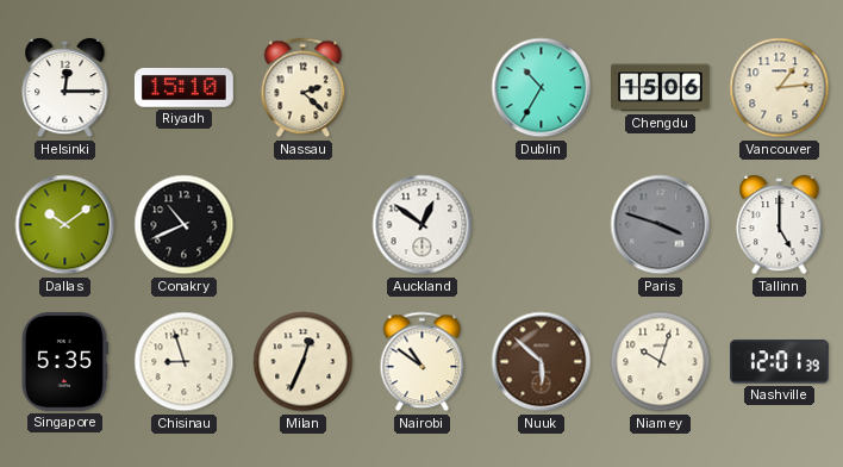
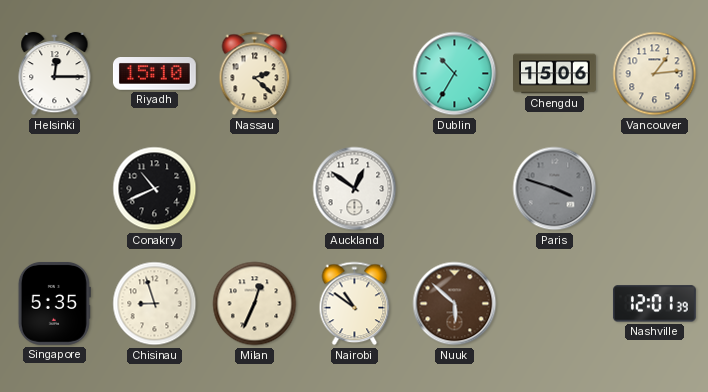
Dallas: 10:09 -> none
Tallinn: 5:00 -> none
Niamey: 10:03 -> none
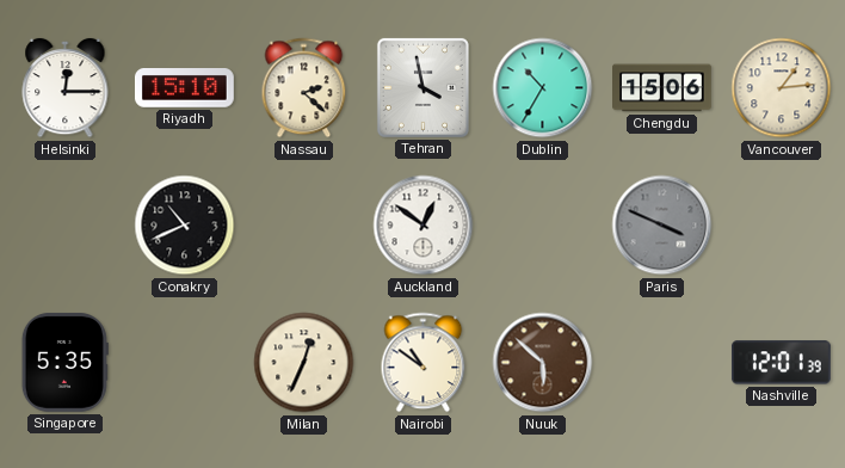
Tehran: none -> 3:58
Paris: 3:48 -> 3:49
Chisinau: 8:57 -> none
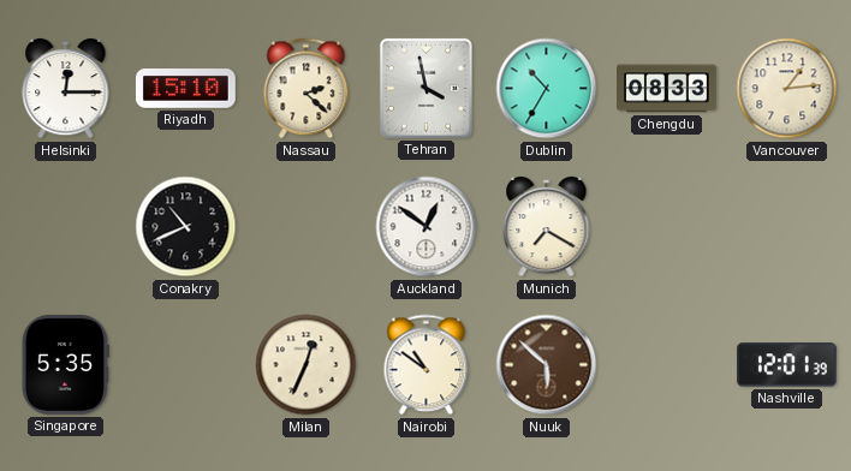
Chengdu: 15:06 -> 08:33
Munich: none -> 7:20
Paris: 3:49 -> none
